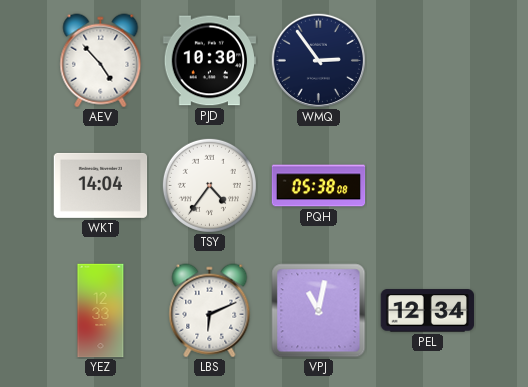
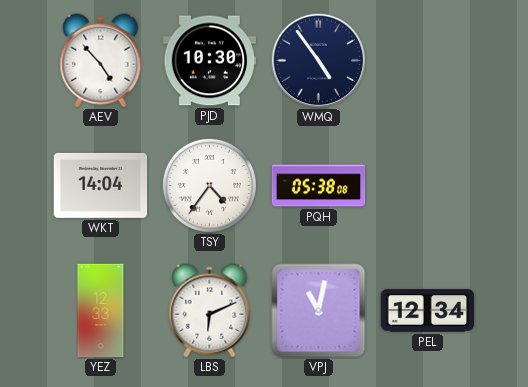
WMQ: 2:54 -> 4:54
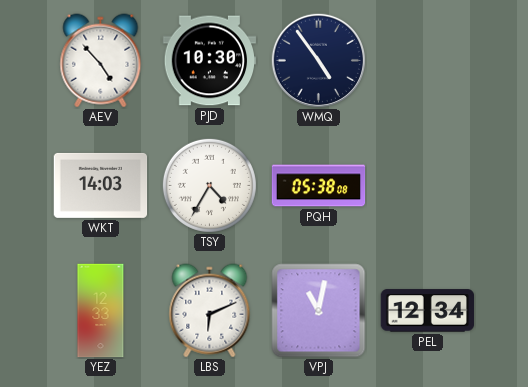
WKT: 14:04 -> 14:03
TSY: 4:36 -> 4:35
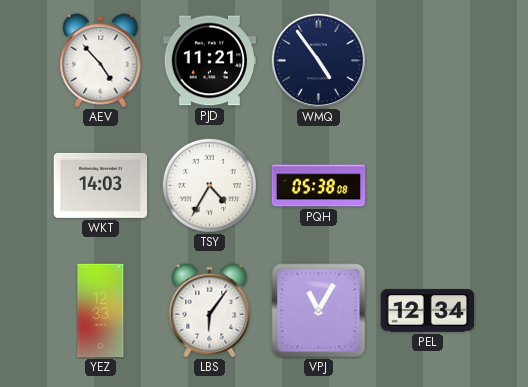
PJD: 10:30 -> 11:21
LBS: 6:11 -> 6:06
VPJ: 11:02 -> 11:05
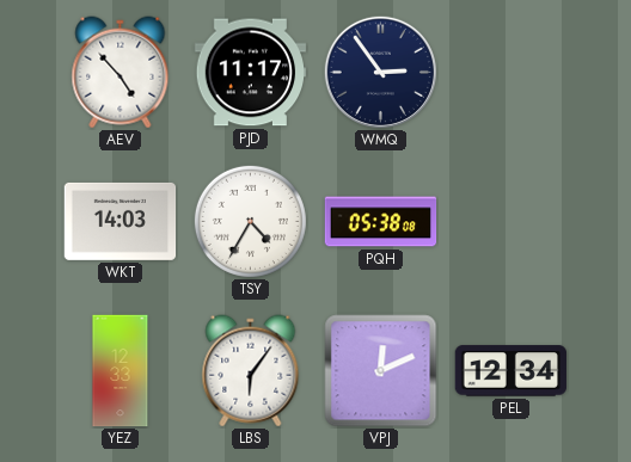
PJD: 11:21 -> 11:17
WMQ: 4:54 -> 2:54
VPJ: 11:05 -> 12:11
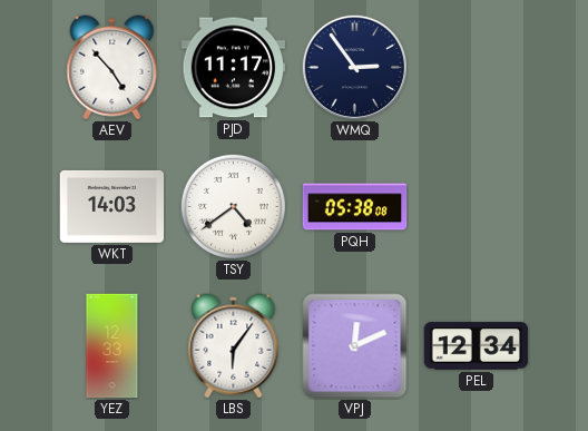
TSY: 4:35 -> 4:39
